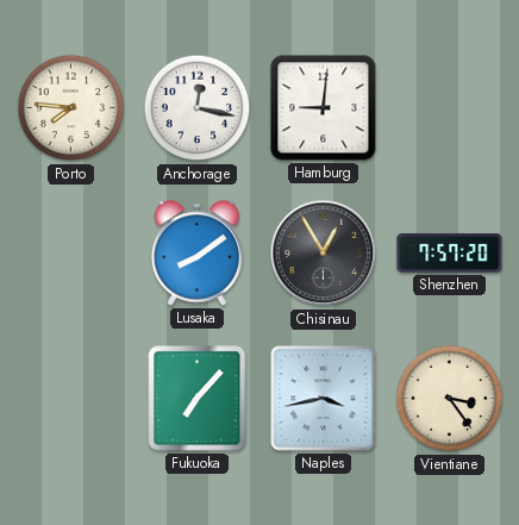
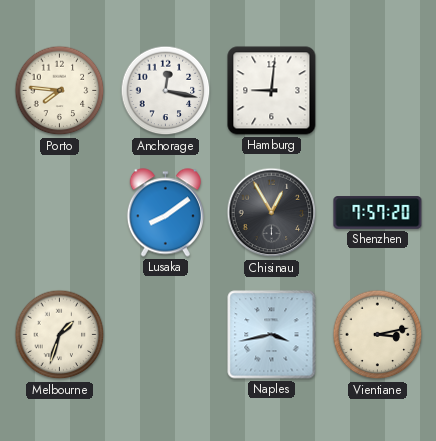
Melbourne: none -> 1:33
Fukuoka: 7:07 -> none
Vientiane: 3:24 -> 3:13
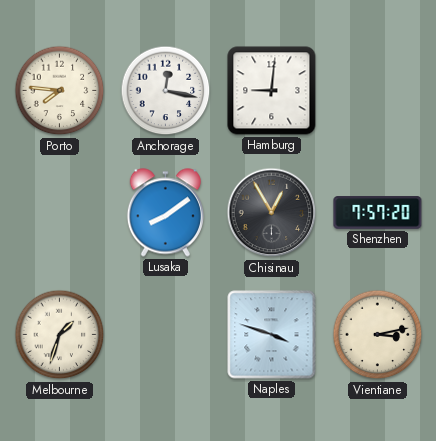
Naples: 3:43 -> 3:48
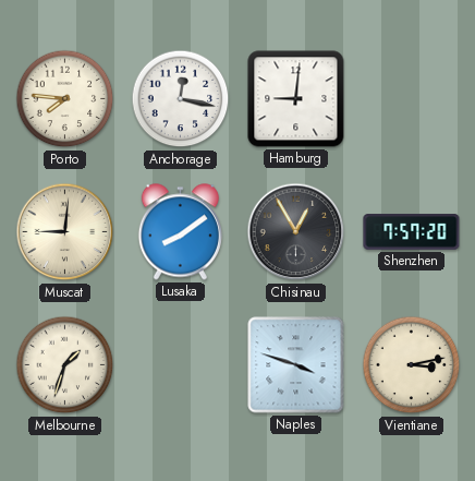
Muscat: none -> 9:01
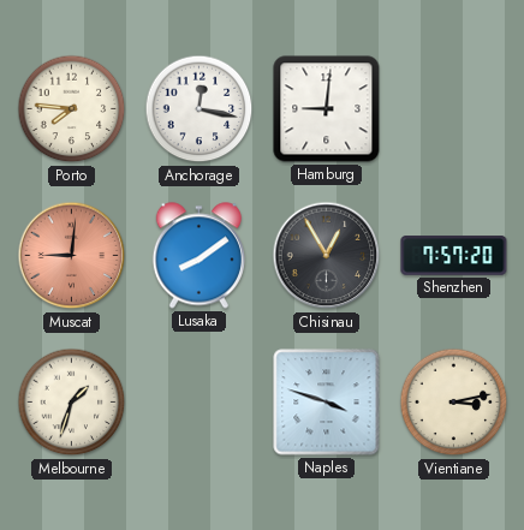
Muscat dial: cream -> salmon
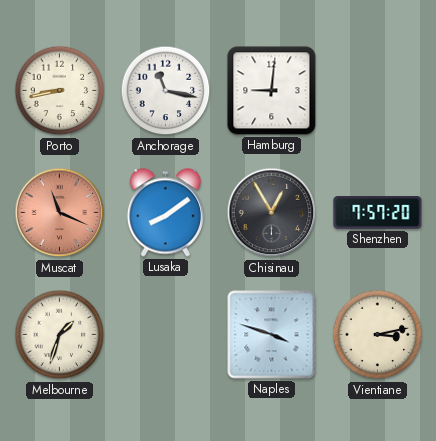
Porto: 7:46 -> 8:43
Anchorage: 12:17 -> 11:17
Muscat: 9:01 -> 11:19
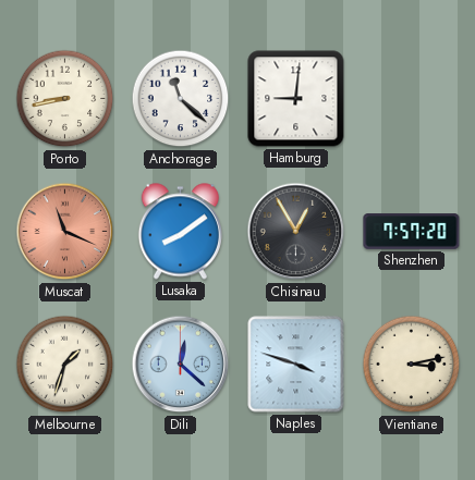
Anchorage: 11:17 -> 11:22
Dili: none -> 12:22
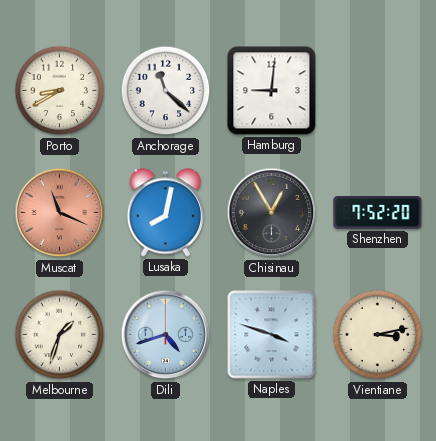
Porto: 8:43 -> 8:40
Lusaka: 8:09 -> 8:02
Shenzhen: 7:57 -> 7:52
Dili: 12:22 -> 4:42
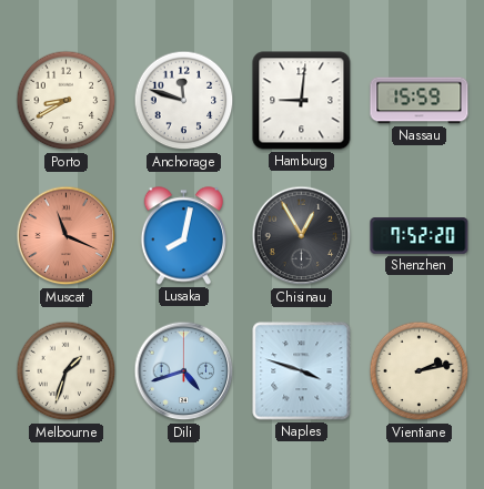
Anchorage: 11:22 -> 11:48
Nassau: none -> 15:59
Vientiane: 3:13 -> 2:13
